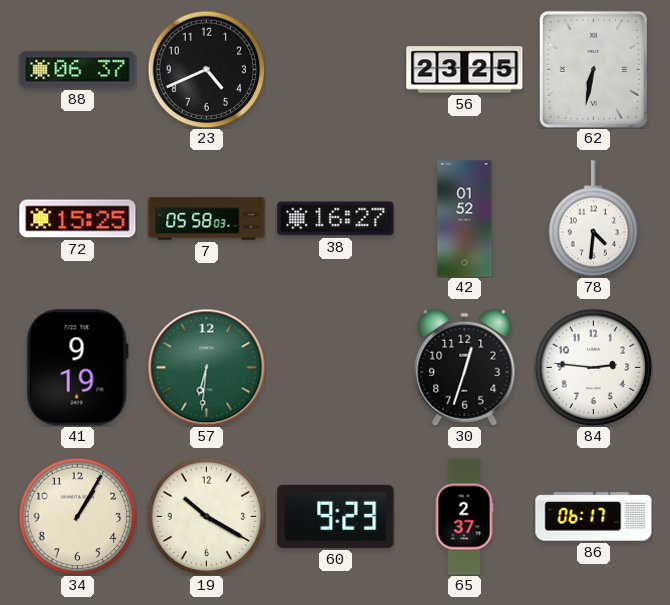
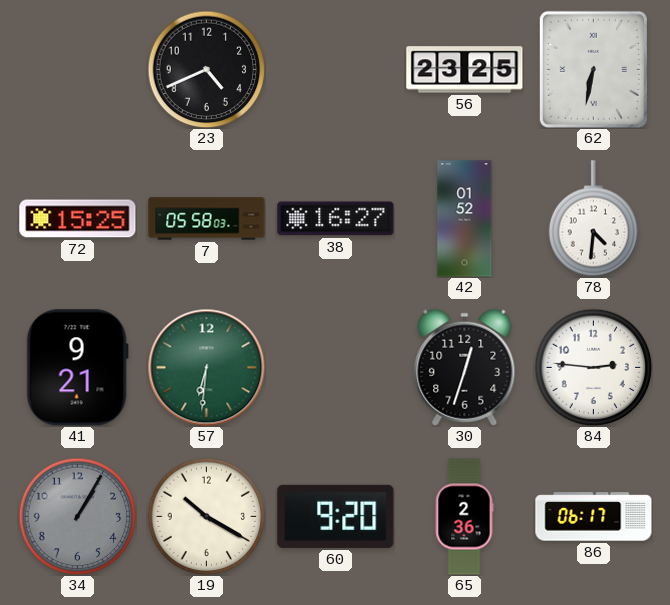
88: 06:37 -> none
41: 9:19 -> 9:21
34 dial: cream -> grey
60: 9:23 -> 9:20
65: 2:37 -> 2:36
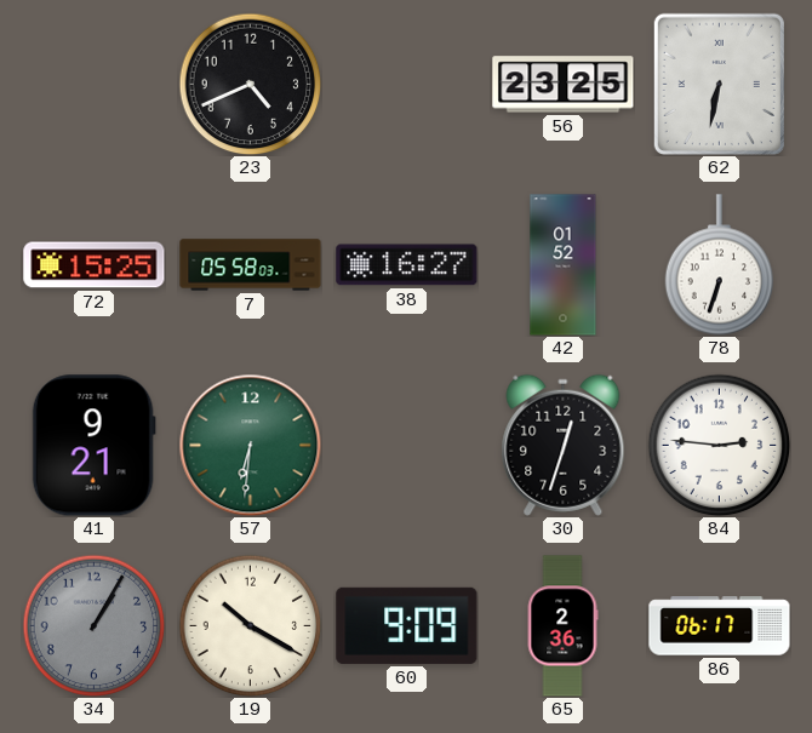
78: 4:31 -> 6:33
60: 9:20 -> 9:09
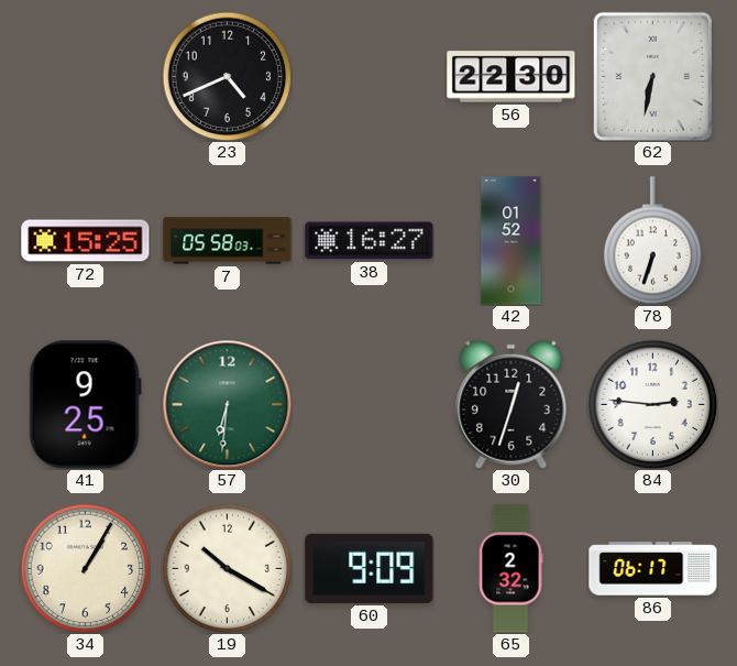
56: 23:25 -> 22:30
41: 9:21 -> 9:25
34 dial: grey -> cream
65: 2:36 -> 2:32
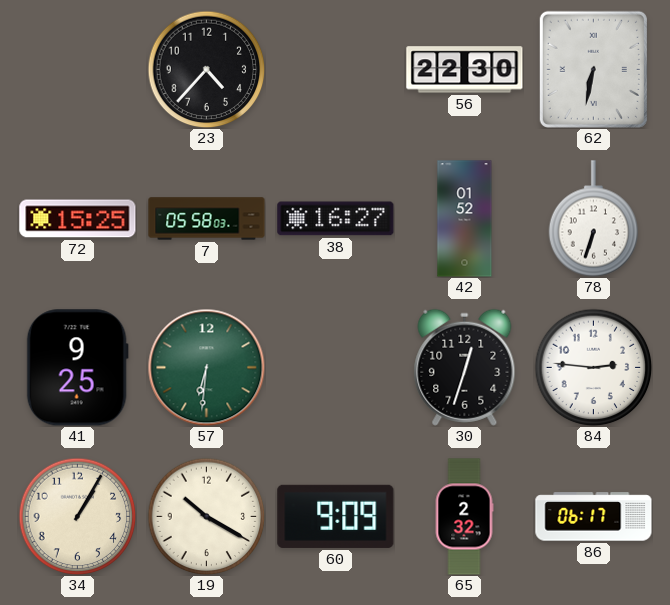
23: 4:41 -> 4:37
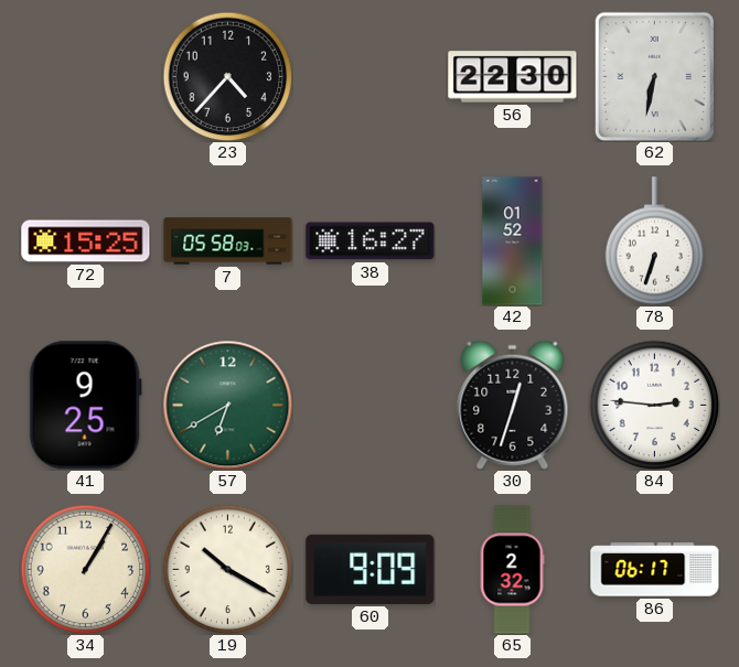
57: 6:31 -> 6:40
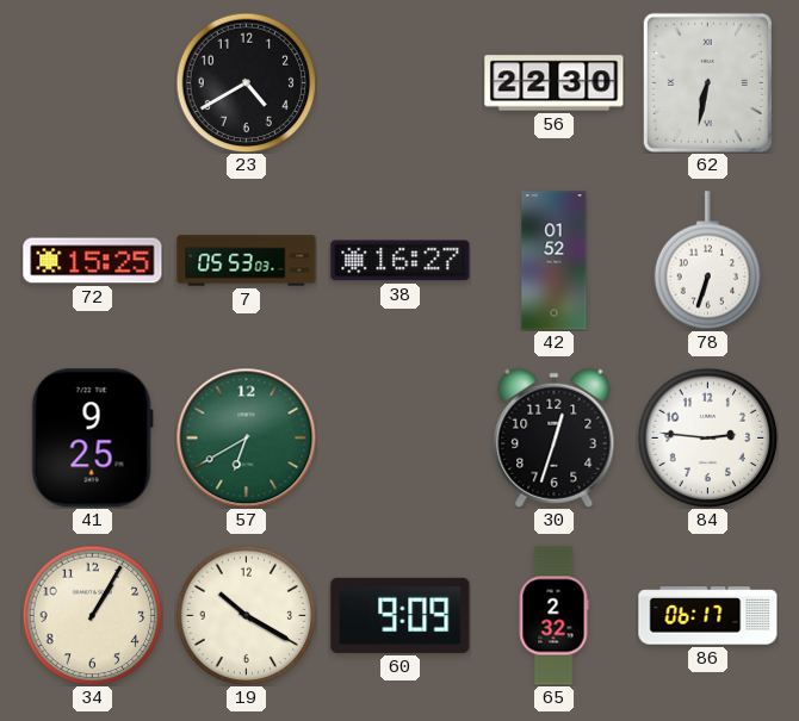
23: 4:37 -> 4:40
7: 05:58 -> 05:53
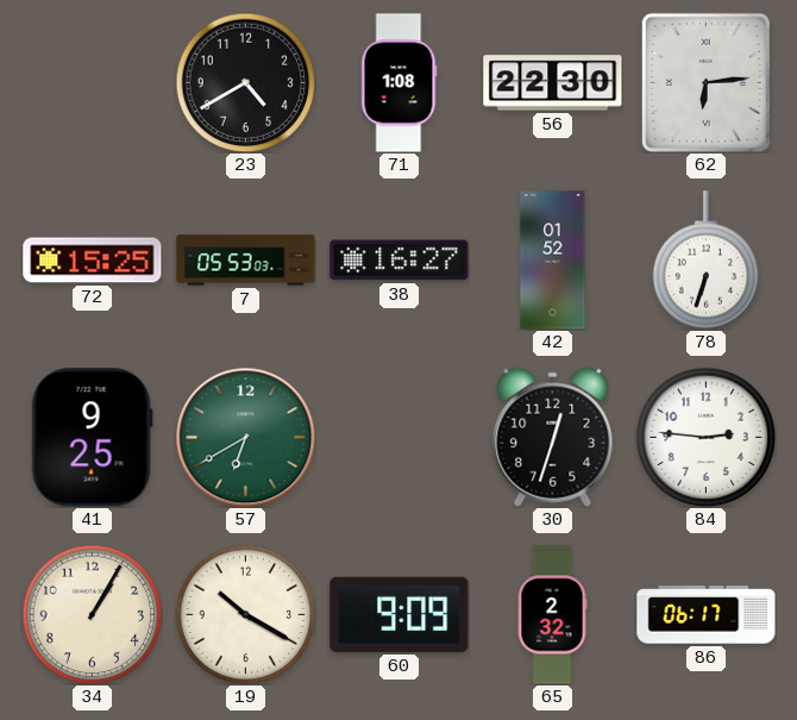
71: none -> 1:08
62: 6:32 -> 6:14
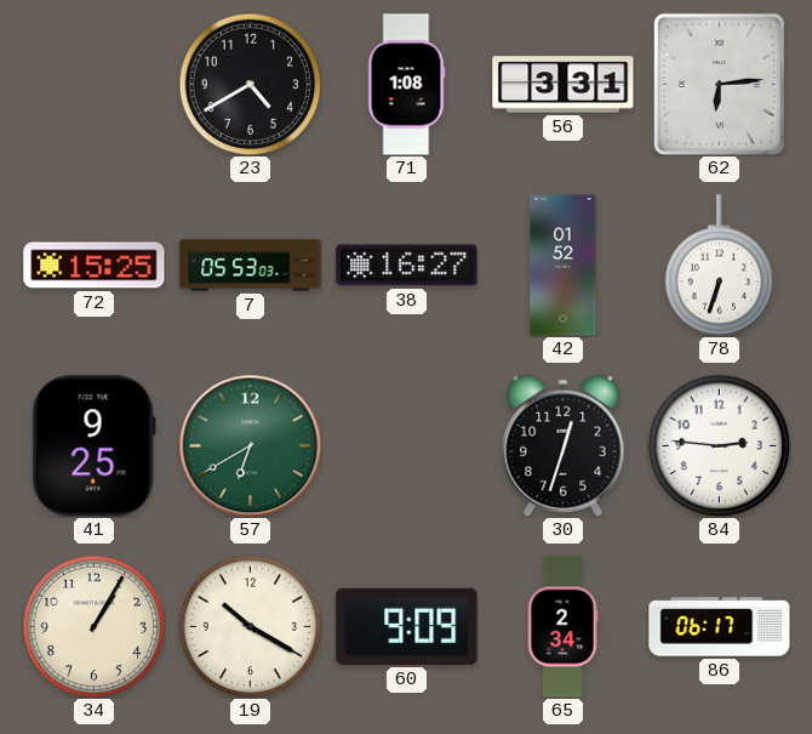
56: 22:30 -> 3:31
65: 2:32 -> 2:34
